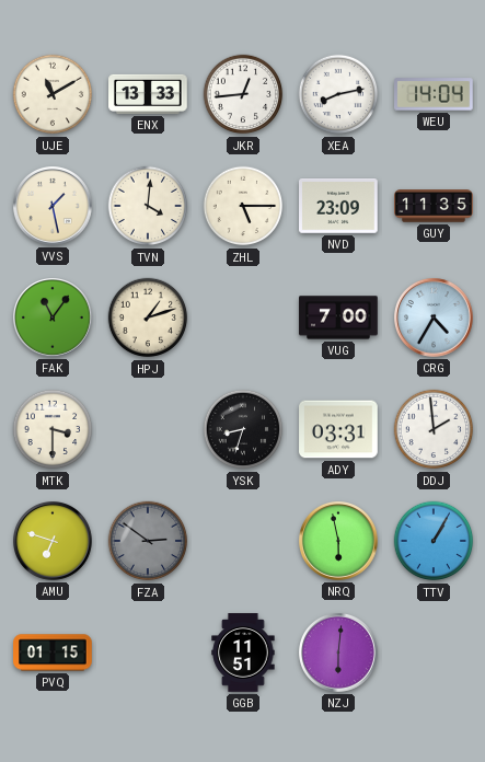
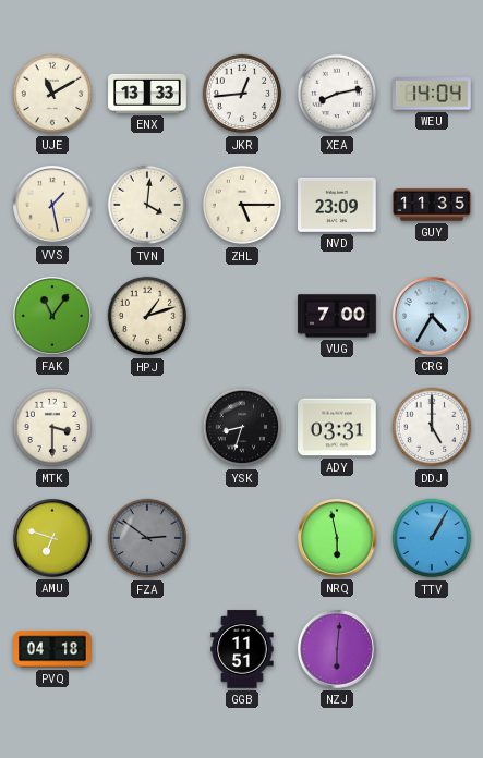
DDJ: 1:59 -> 5:00
PVQ: 01:15 -> 04:18
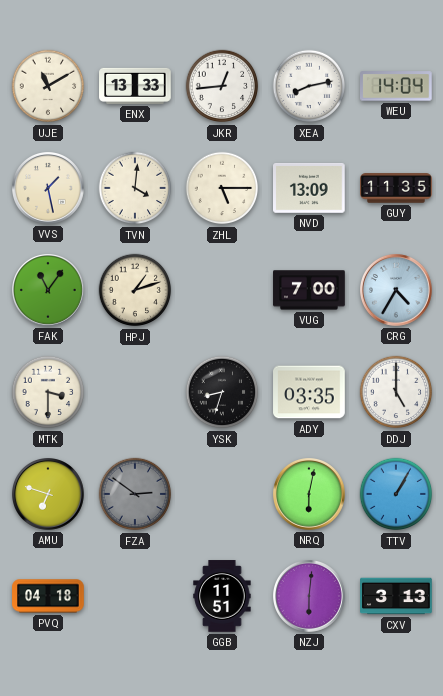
NVD: 23:09 -> 13:09
ADY: 03:31 -> 03:35
NRQ: 5:58 -> 6:02
CXV: none -> 3:13
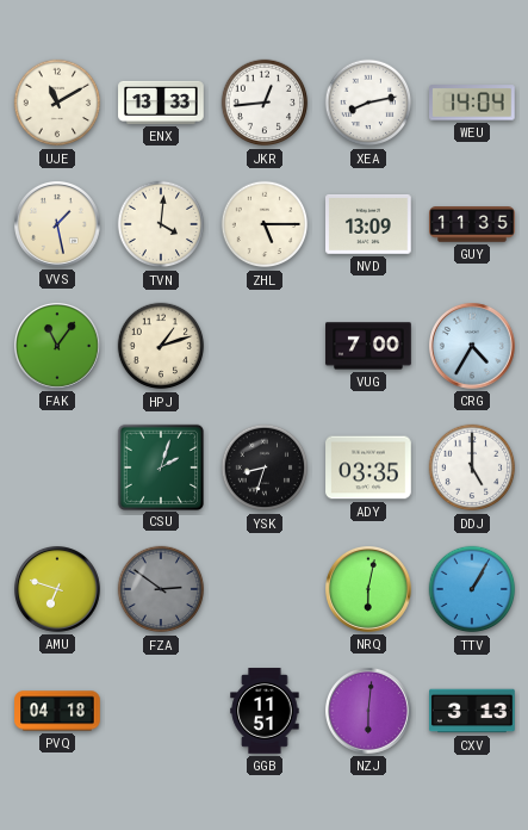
MTK: 3:30 -> none
CSU: none -> 2:03
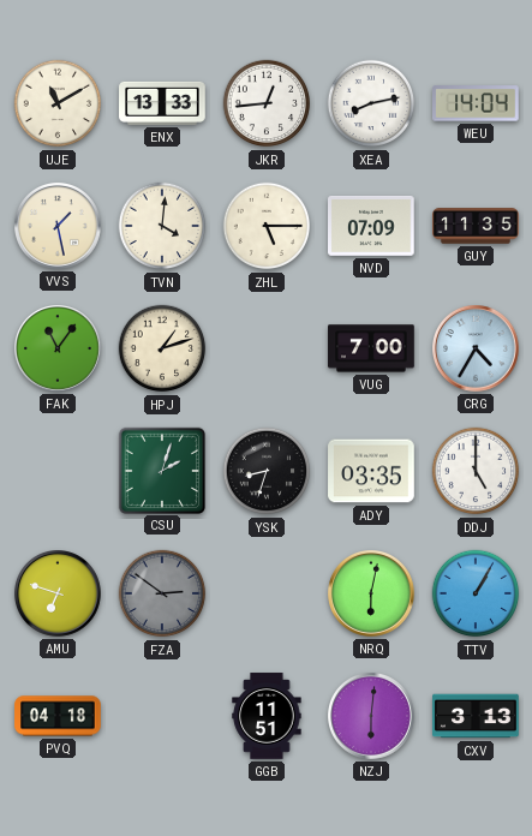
NVD: 13:09 -> 07:09
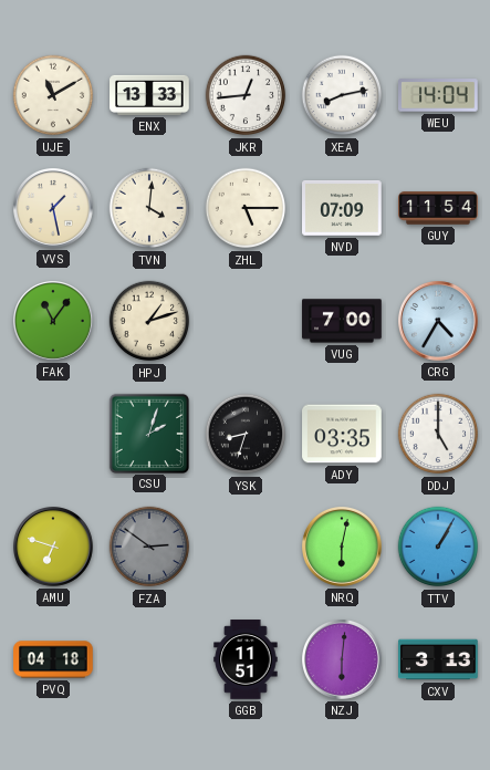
GUY: 11:35 -> 11:54
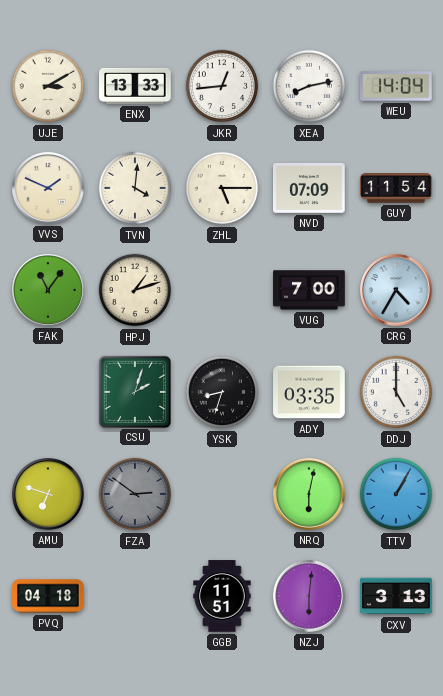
UJE: 11:10 -> 3:10
VVS: 1:28 -> 1:49
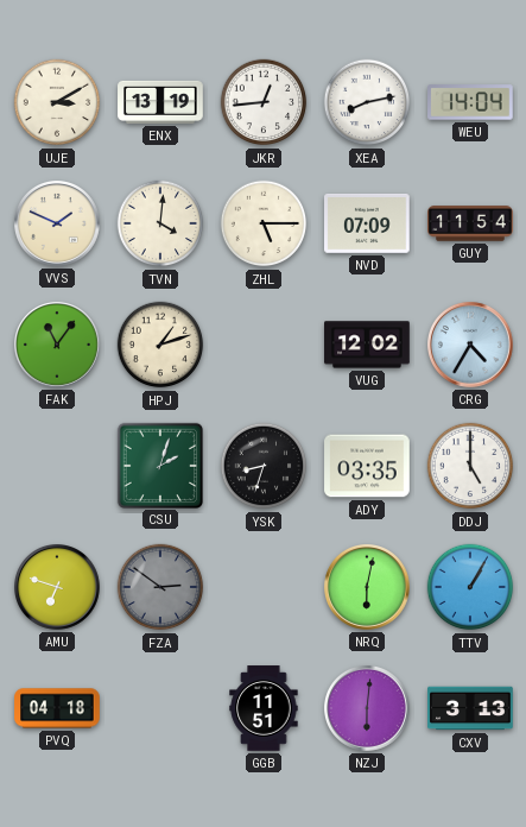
ENX: 13:33 -> 13:19
VUG: 7:00 -> 12:02
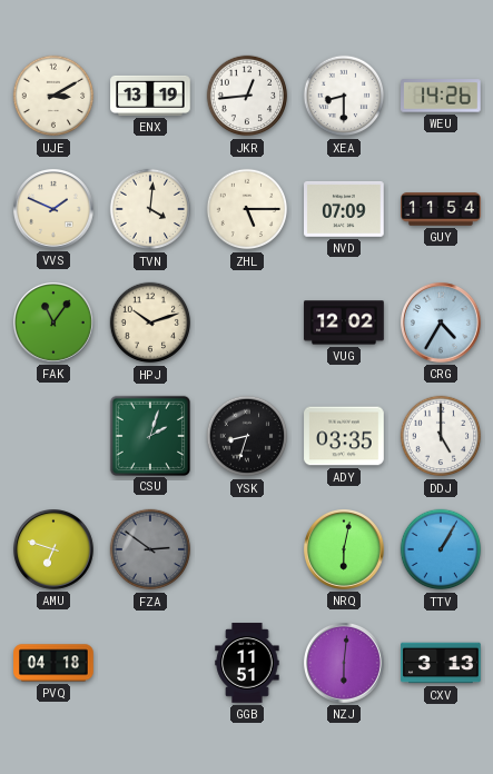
XEA: 8:13 -> 8:30
WEU: 14:04 -> 14:26
HPJ: 1:12 -> 10:12
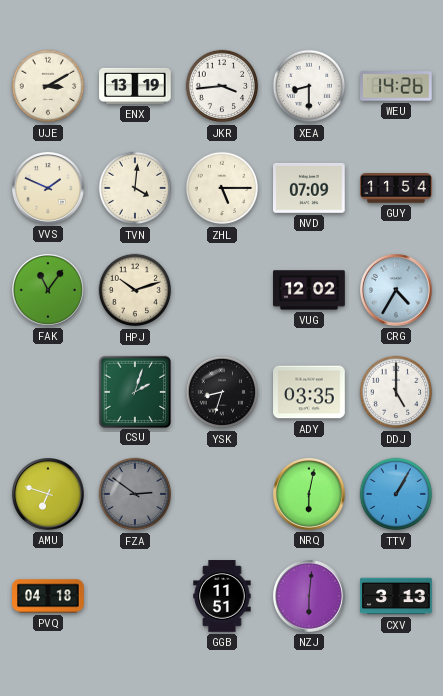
JKR: 12:44 -> 3:44
